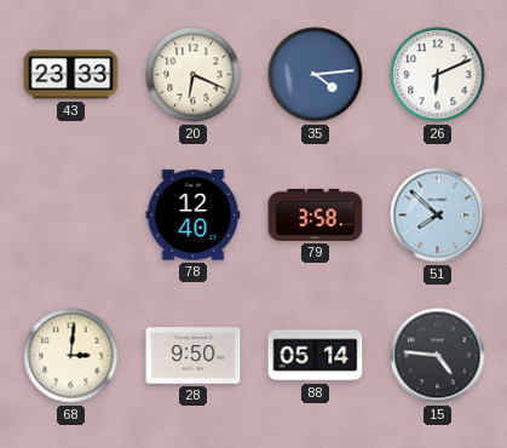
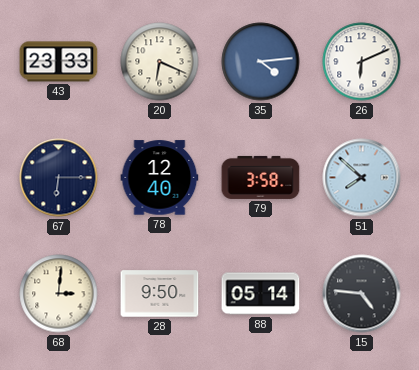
67: none -> 6:15
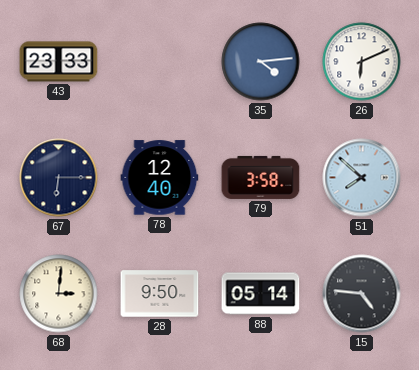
20: 6:19 -> none
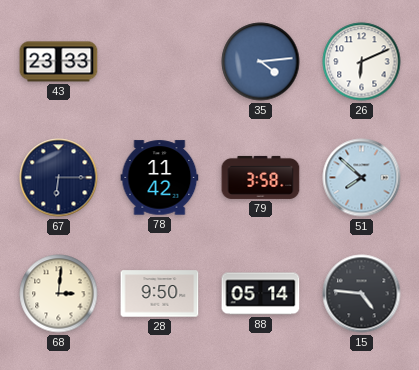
78: 12:40 -> 11:42
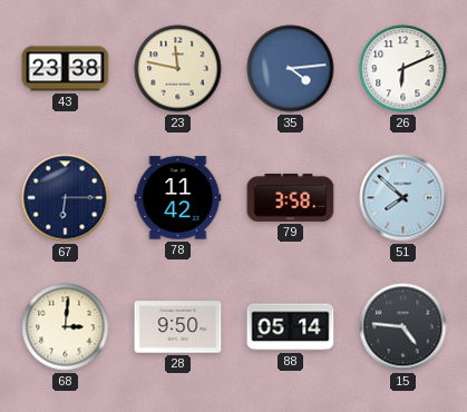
43: 23:33 -> 23:38
23: none -> 11:47
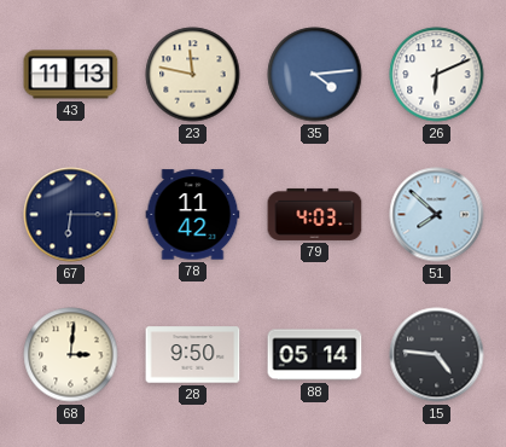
43: 23:38 -> 11:13
79: 3:58 -> 4:03
